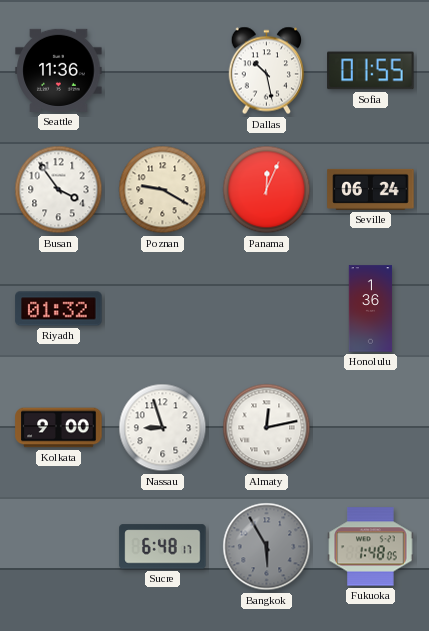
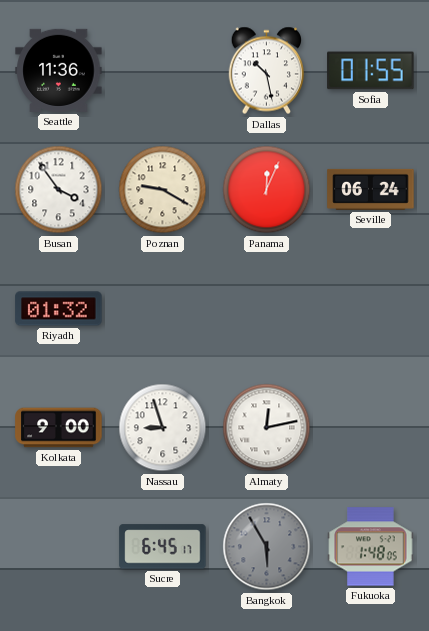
Honolulu: 1:36 -> none
Sucre: 6:48 -> 6:45
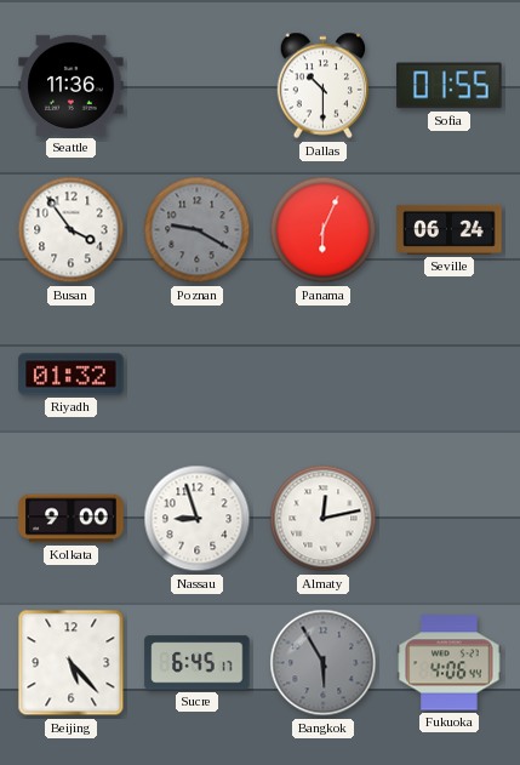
Dallas: 10:28 -> 10:30
Poznan dial: cream -> grey
Panama: 12:04 -> 6:04
Beijing: none -> 5:23
Fukuoka: 1:48 -> 4:06
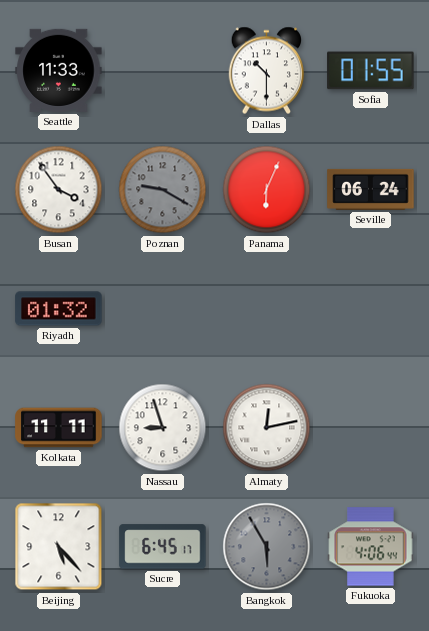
Seattle: 11:36 -> 11:33
Kolkata: 9:00 -> 11:11
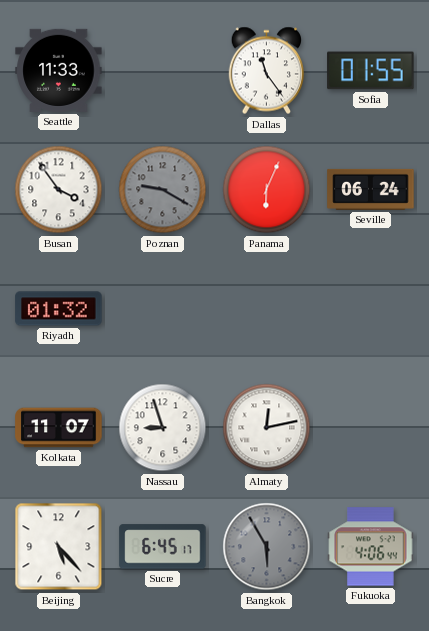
Dallas: 10:30 -> 11:24
Kolkata: 11:11 -> 11:07
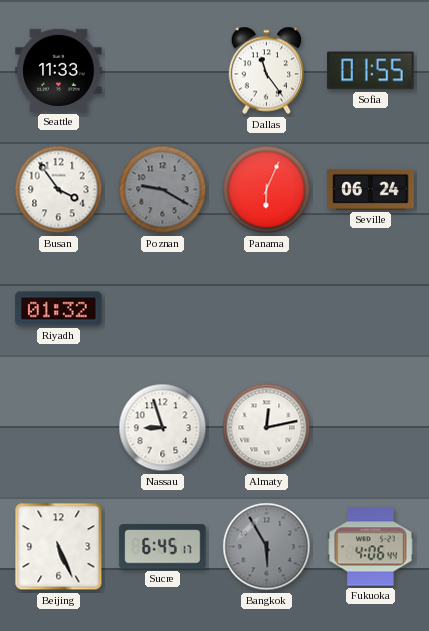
Kolkata: 11:07 -> none
Beijing: 5:23 -> 5:26
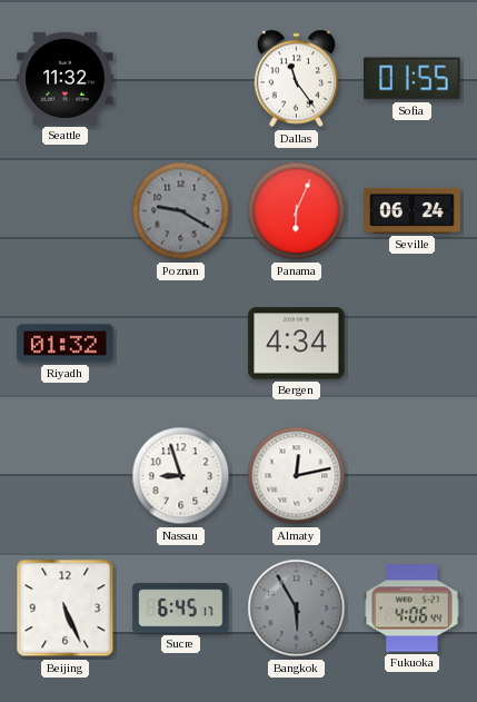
Seattle: 11:33 -> 11:32
Busan: 3:54 -> none
Bergen: none -> 4:34
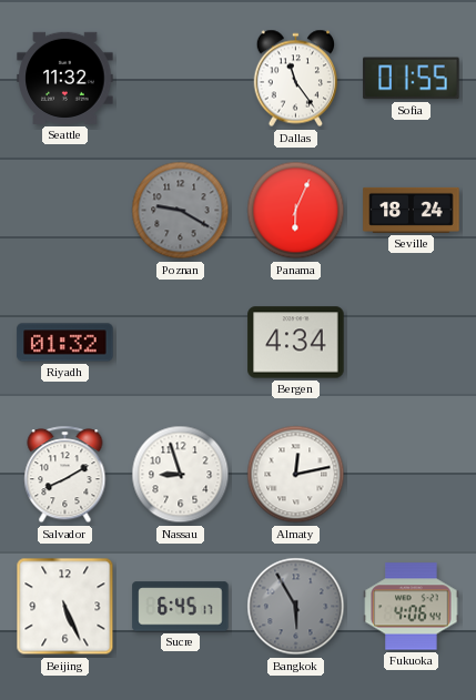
Seville: 06:24 -> 18:24
Salvador: none -> 8:10
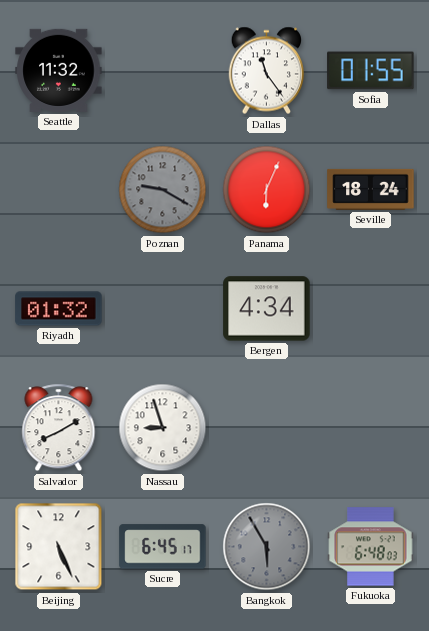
Almaty: 12:13 -> none
Fukuoka: 4:06 -> 6:48
